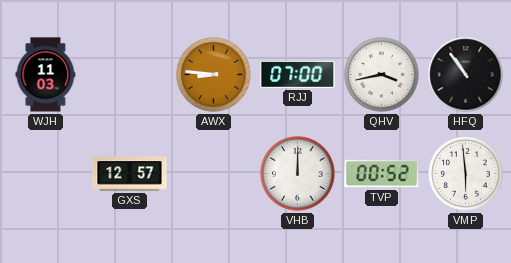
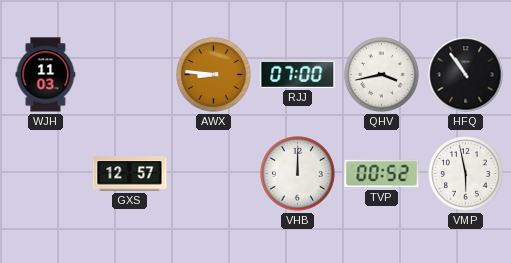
VMP: 5:59 -> 5:58
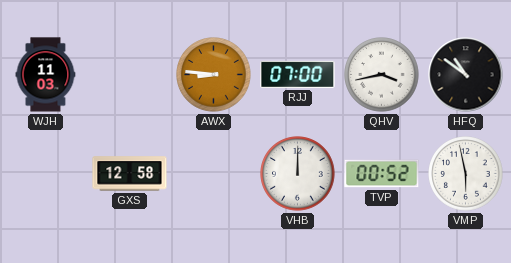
HFQ: 10:54 -> 10:51
GXS: 12:57 -> 12:58
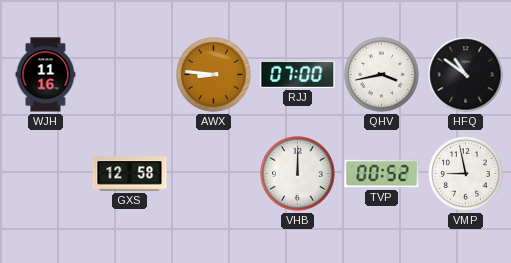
WJH: 11:03 -> 11:16
VMP: 5:58 -> 8:58
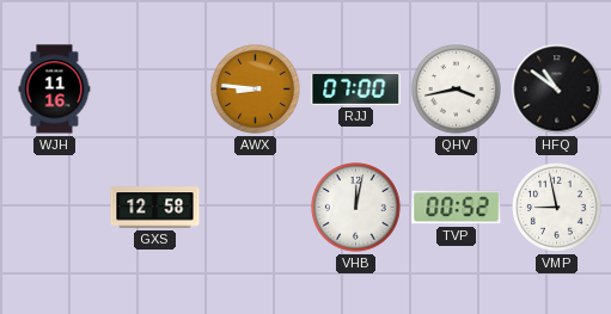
VHB: 12:00 -> 12:02
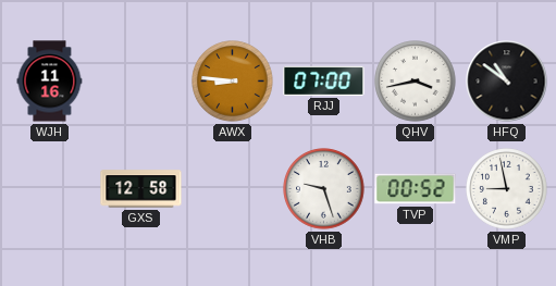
VHB: 12:02 -> 9:27
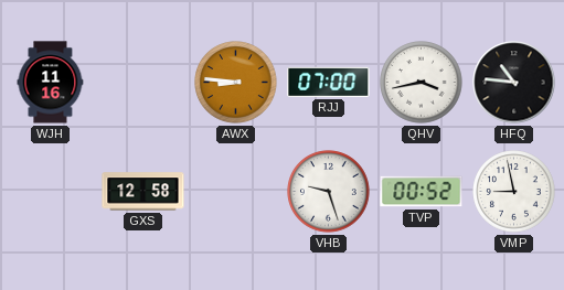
HFQ: 10:51 -> 10:46
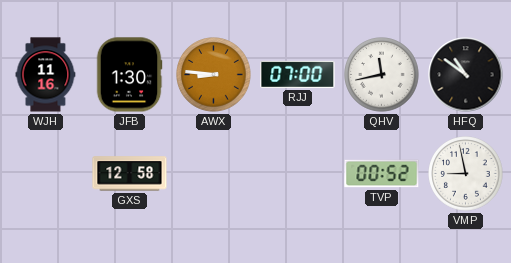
JFB: none -> 1:30
QHV: 3:43 -> 11:43
HFQ: 10:46 -> 10:51
VHB: 9:27 -> none
